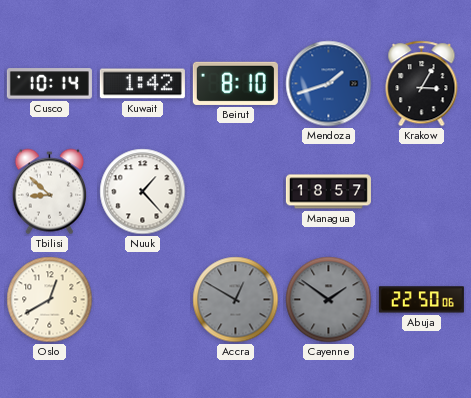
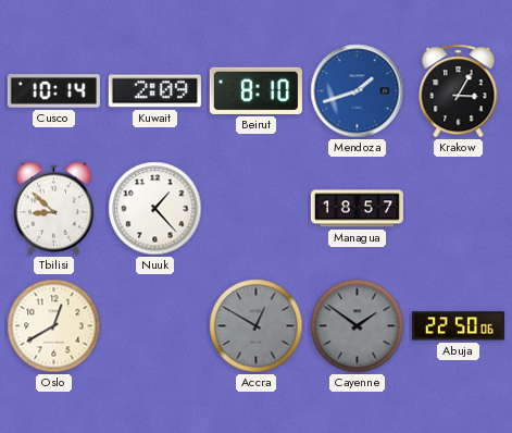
Kuwait: 1:42 -> 2:09
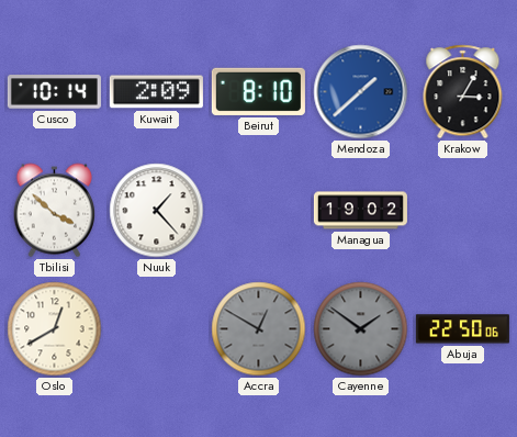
Mendoza: 1:42 -> 1:38
Tbilisi: 8:52 -> 3:52
Managua: 18:57 -> 19:02
